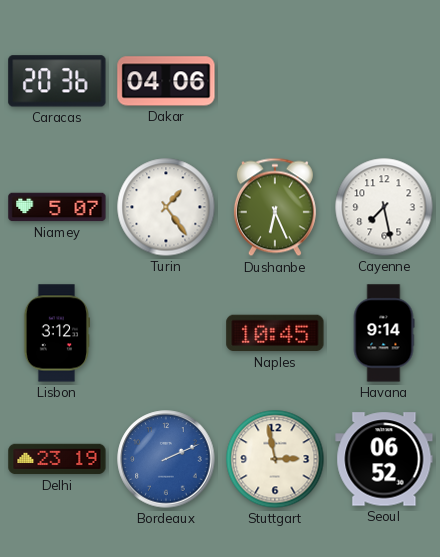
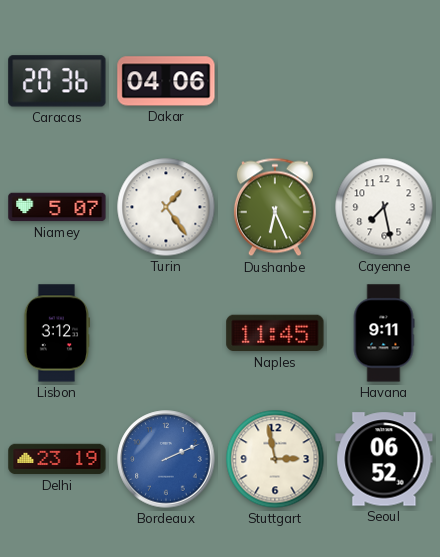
Naples: 10:45 -> 11:45
Havana: 9:14 -> 9:11
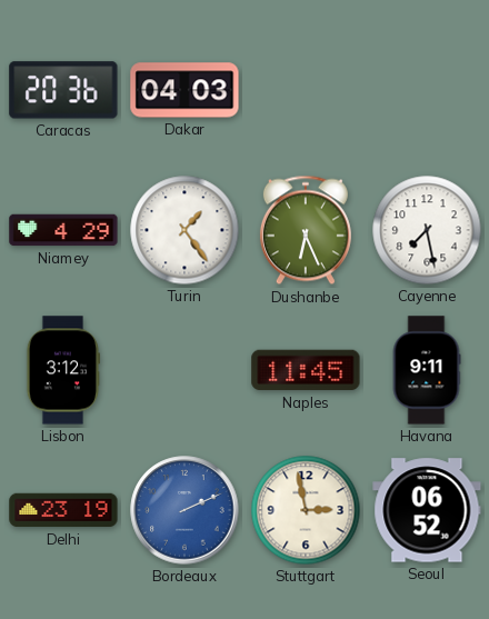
Dakar: 04:06 -> 04:03
Niamey: 5:07 -> 4:29
